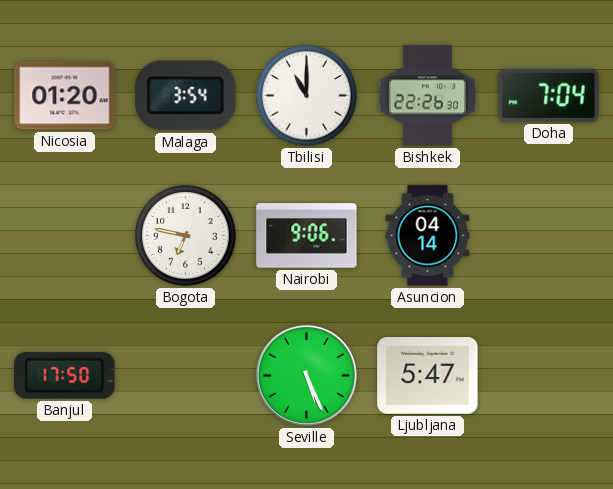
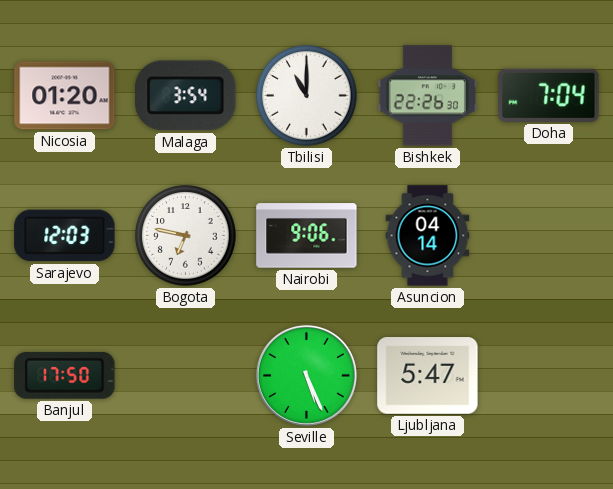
Sarajevo: none -> 12:03
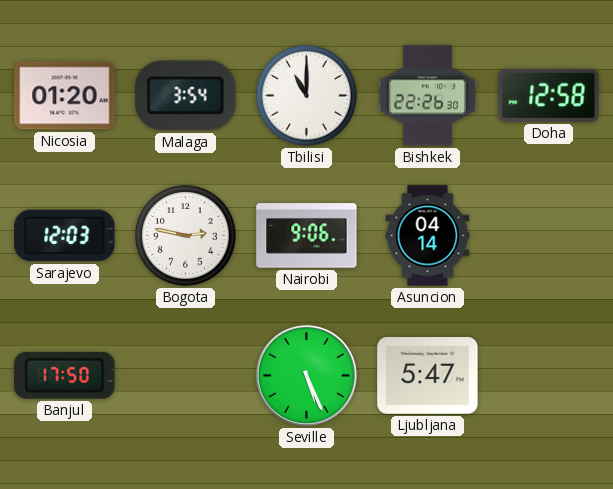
Doha: 7:04 -> 12:58
Bogota: 6:47 -> 2:47
